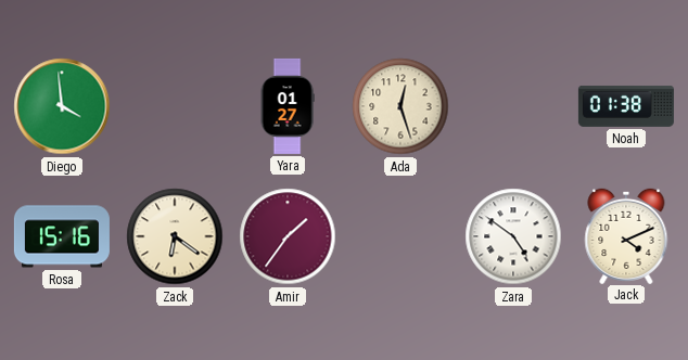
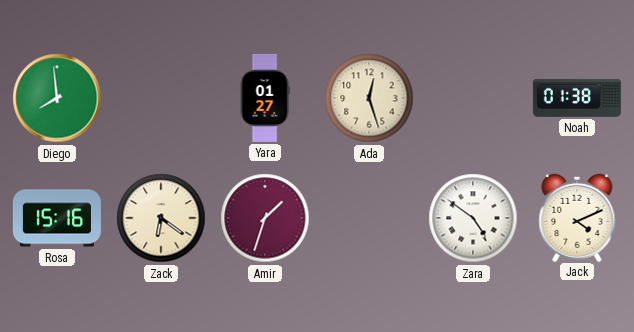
Diego: 3:59 -> 7:59
Amir: 1:36 -> 1:33
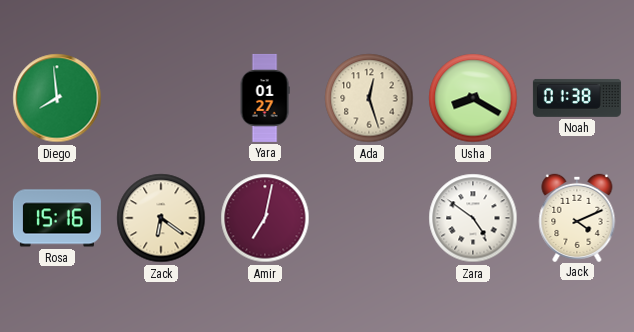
Usha: none -> 8:20
Amir: 1:33 -> 7:02
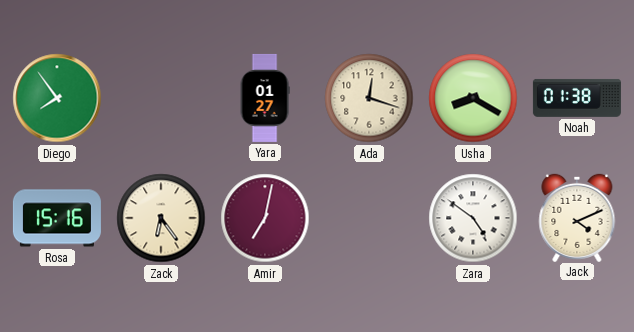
Diego: 7:59 -> 7:54
Ada: 12:27 -> 12:18
Zack: 6:21 -> 6:24
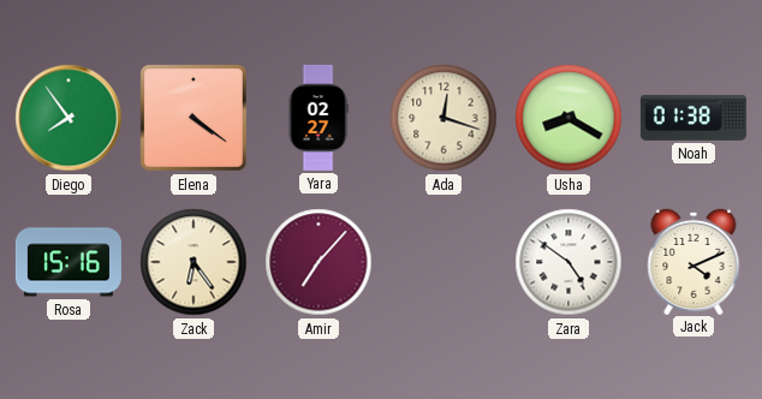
Elena: none -> 4:21
Yara: 01:27 -> 02:27
Amir: 7:02 -> 7:07
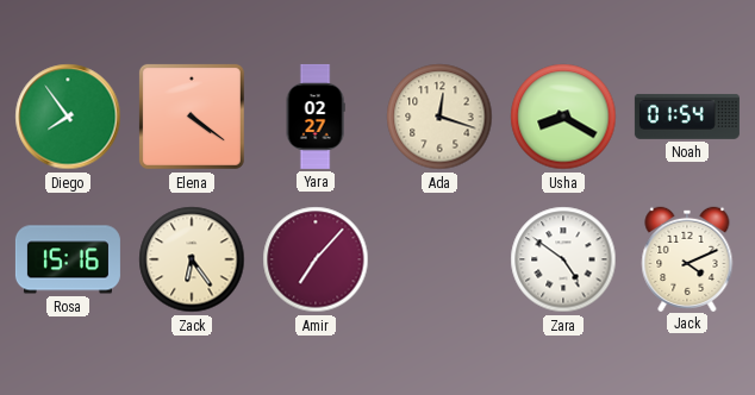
Noah: 01:38 -> 01:54
